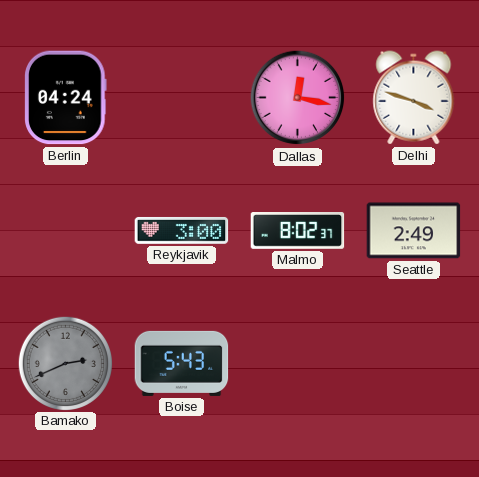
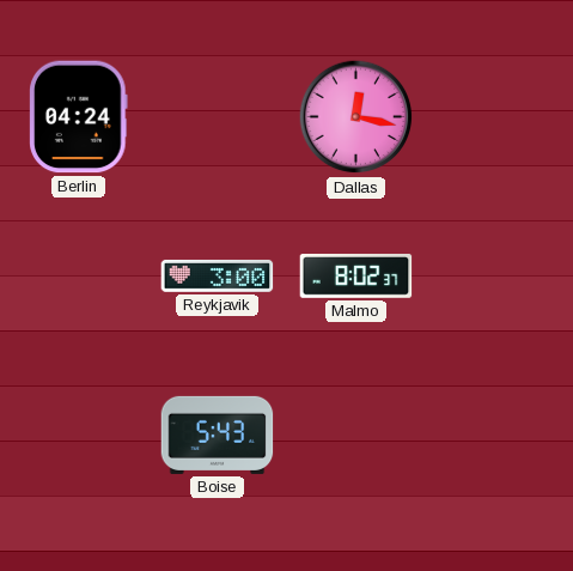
Delhi: 3:48 -> none
Seattle: 2:49 -> none
Bamako: 2:41 -> none
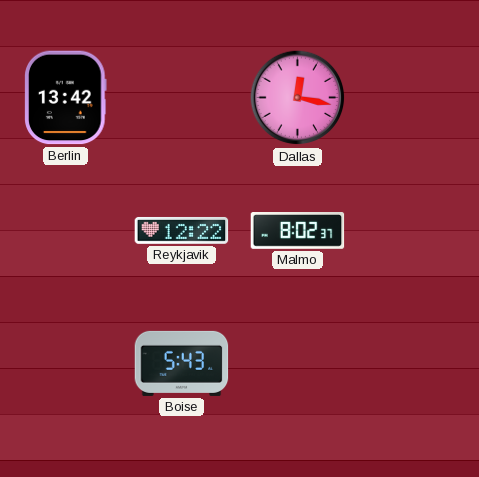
Berlin: 04:24 -> 13:42
Reykjavik: 3:00 -> 12:22
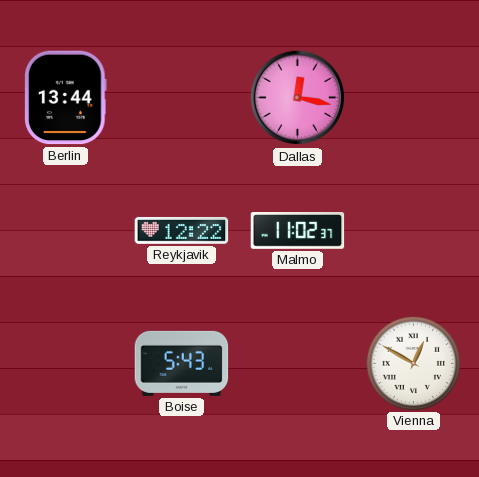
Berlin: 13:42 -> 13:44
Malmo: 8:02 -> 11:02
Vienna: none -> 12:50
